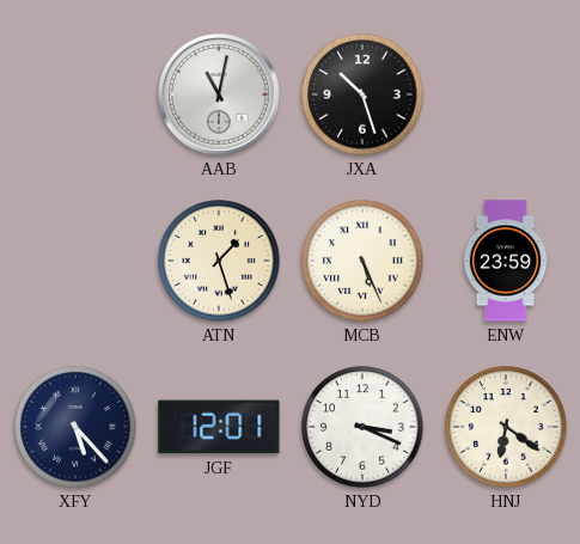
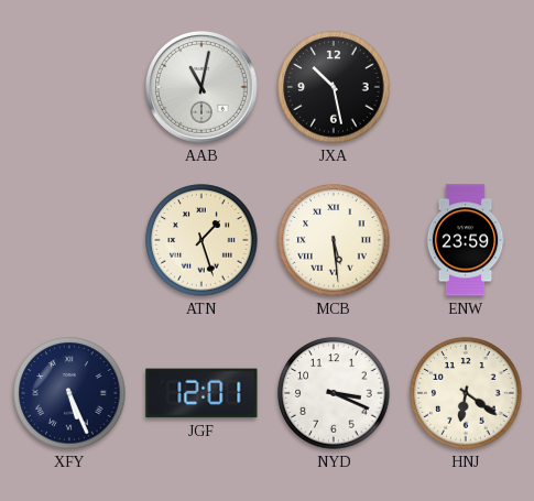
JXA: 10:27 -> 10:28
MCB: 5:26 -> 5:29
XFY: 5:23 -> 5:26
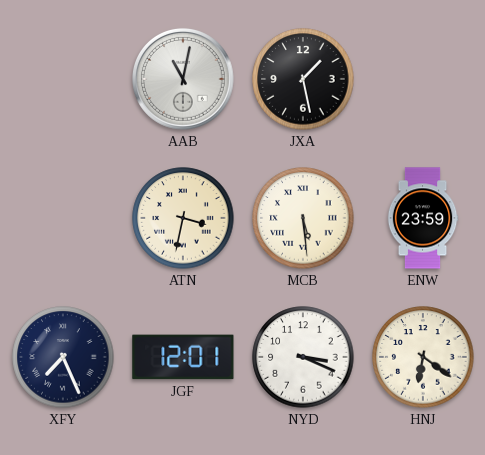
JXA: 10:28 -> 1:28
ATN: 1:27 -> 3:32
XFY: 5:26 -> 7:26
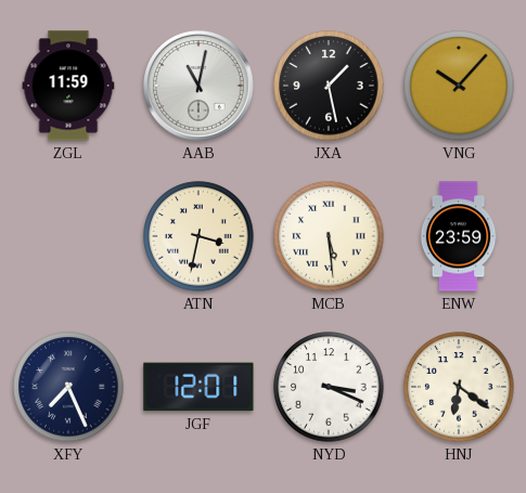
ZGL: none -> 11:59
VNG: none -> 10:07
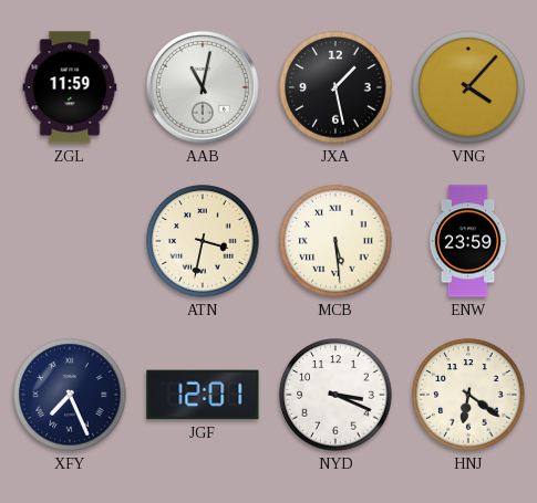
VNG: 10:07 -> 4:07
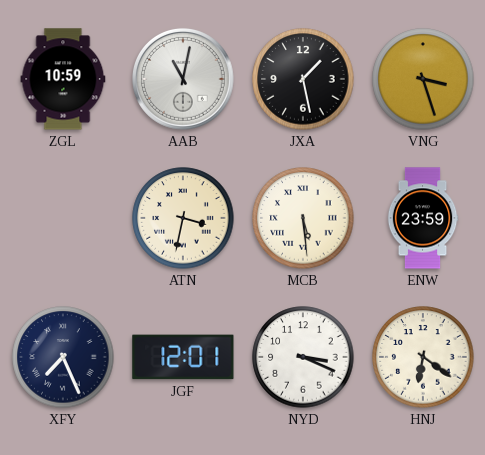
ZGL: 11:59 -> 10:59
VNG: 4:07 -> 3:27
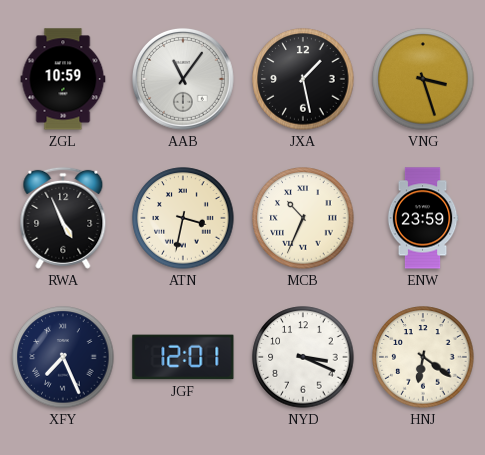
AAB: 11:02 -> 11:06
RWA: none -> 4:56
MCB: 5:29 -> 10:34
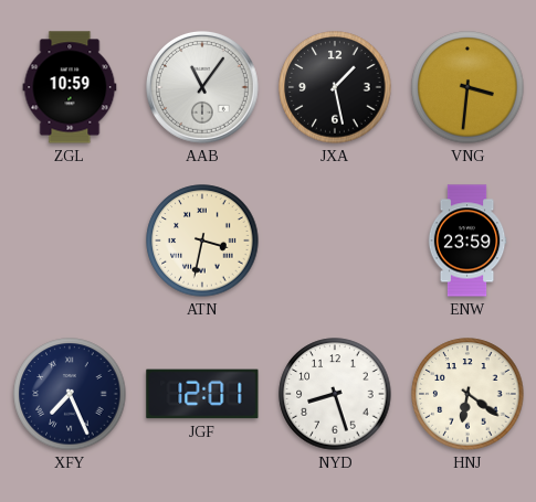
VNG: 3:27 -> 3:31
RWA: 4:56 -> none
MCB: 10:34 -> none
NYD: 3:19 -> 8:27
